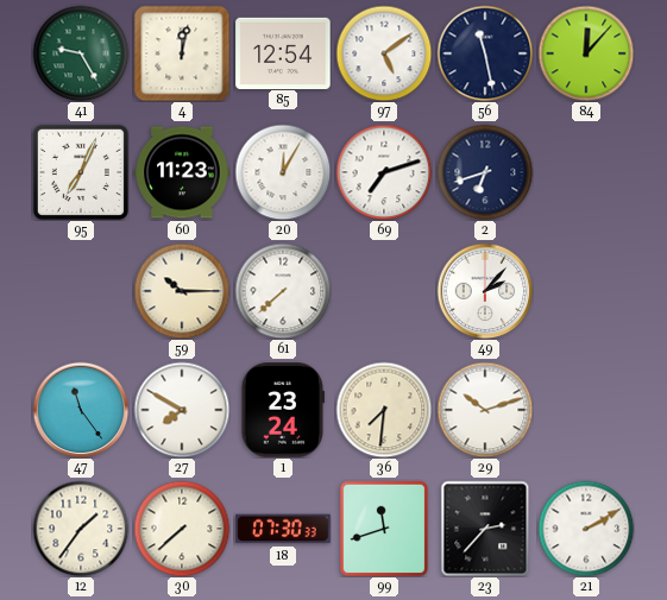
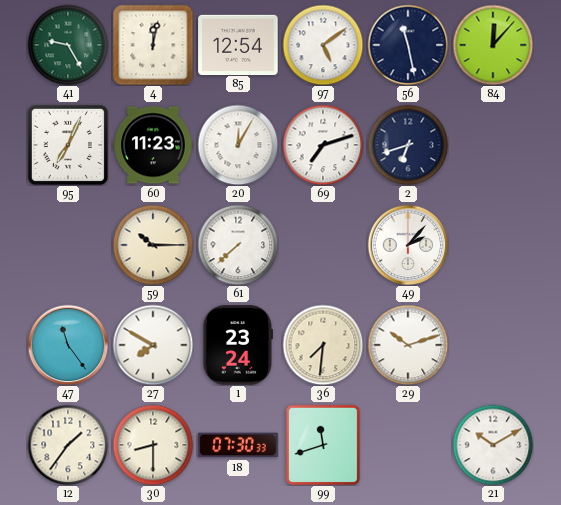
30: 7:38 -> 8:30
23: 2:37 -> none
21: 2:10 -> 10:10
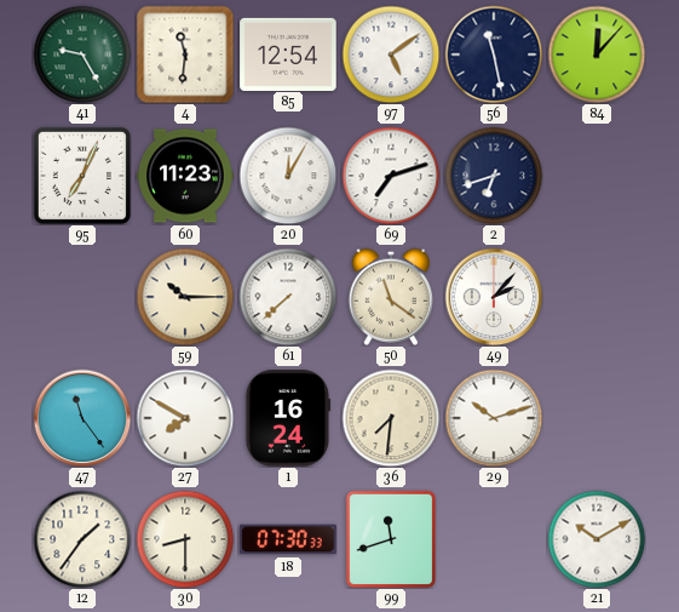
4: 12:02 -> 11:31
50: none -> 11:21
1: 23:24 -> 16:24
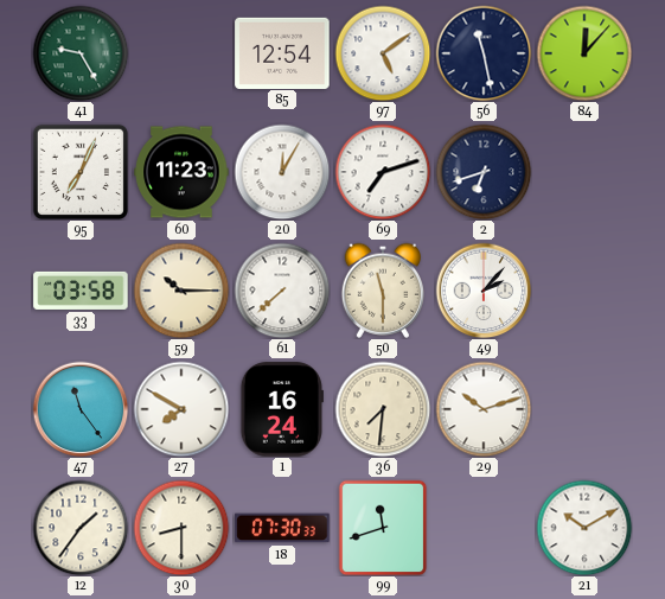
4: 11:31 -> none
33: none -> 03:58
50: 11:21 -> 11:30
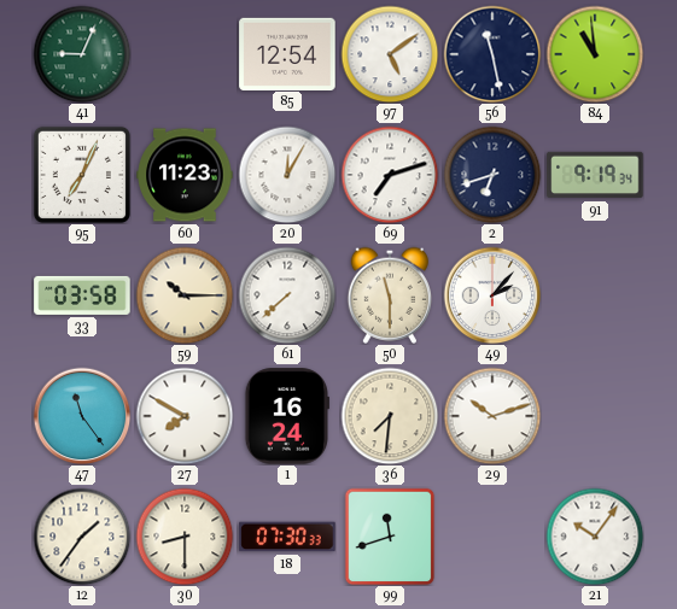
41: 9:25 -> 9:04
84: 12:07 -> 10:59
91: none -> 9:19
21: 10:10 -> 10:06
